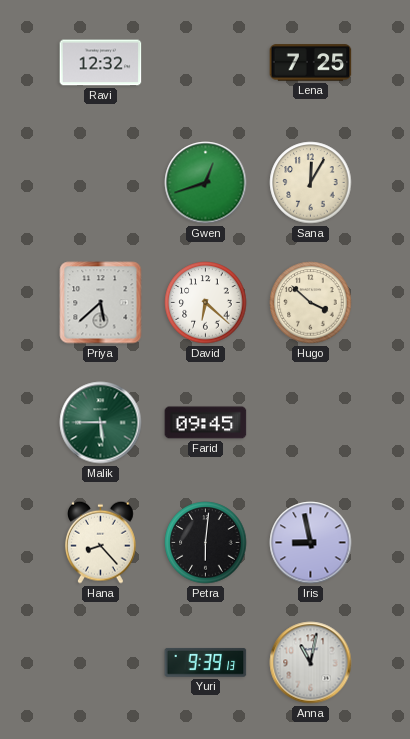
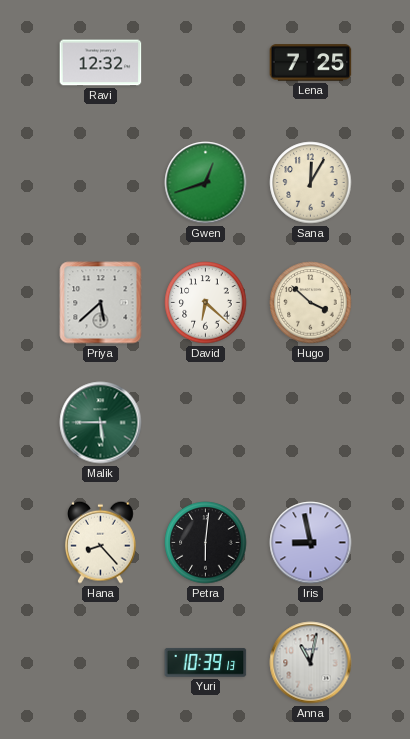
Farid: 09:45 -> none
Yuri: 9:39 -> 10:39
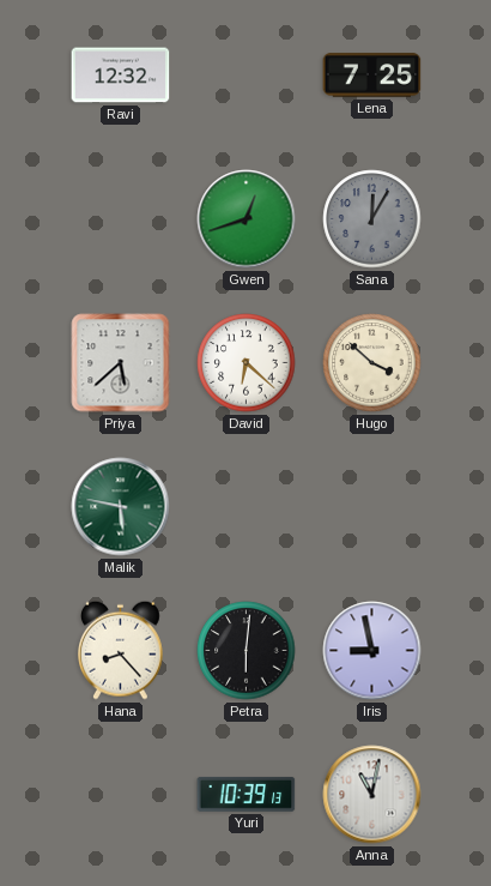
Sana dial: cream -> grey
Malik: 5:45 -> 5:47
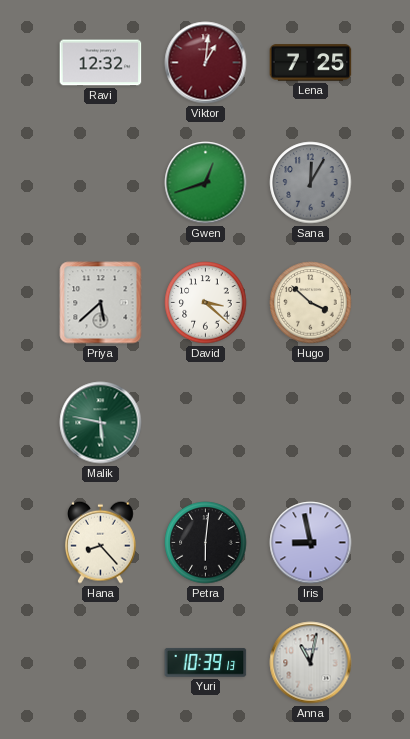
Viktor: none -> 1:01
David: 6:22 -> 3:22
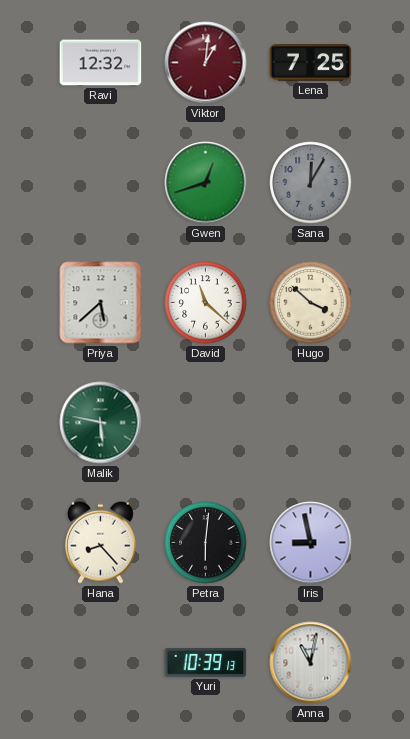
David: 3:22 -> 11:22
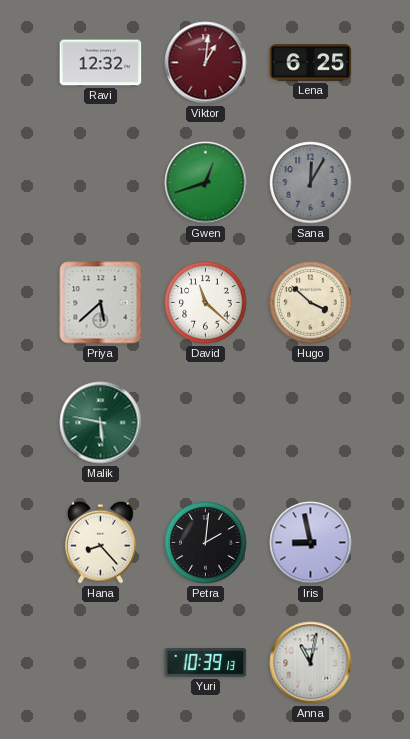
Lena: 7:25 -> 6:25
Petra: 6:01 -> 2:01
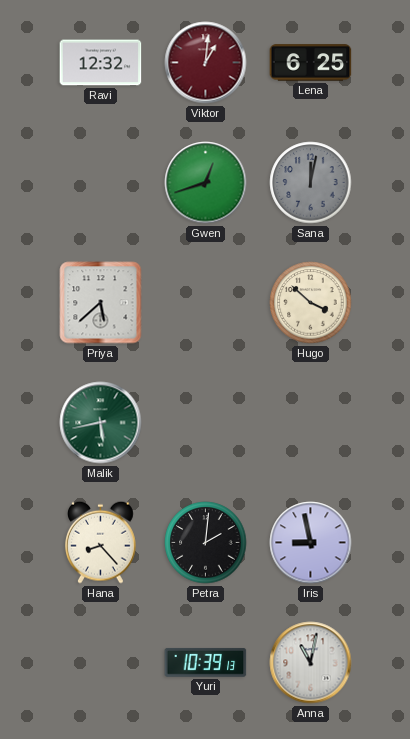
Sana: 12:05 -> 12:02
David: 11:22 -> none
Malik: 5:47 -> 5:43
